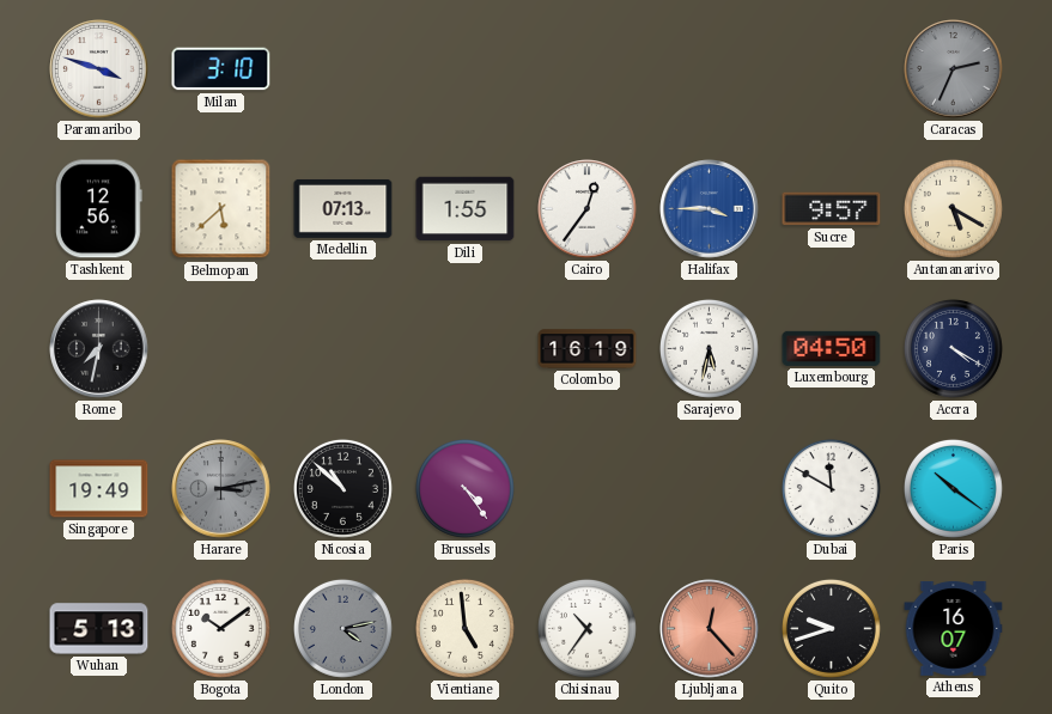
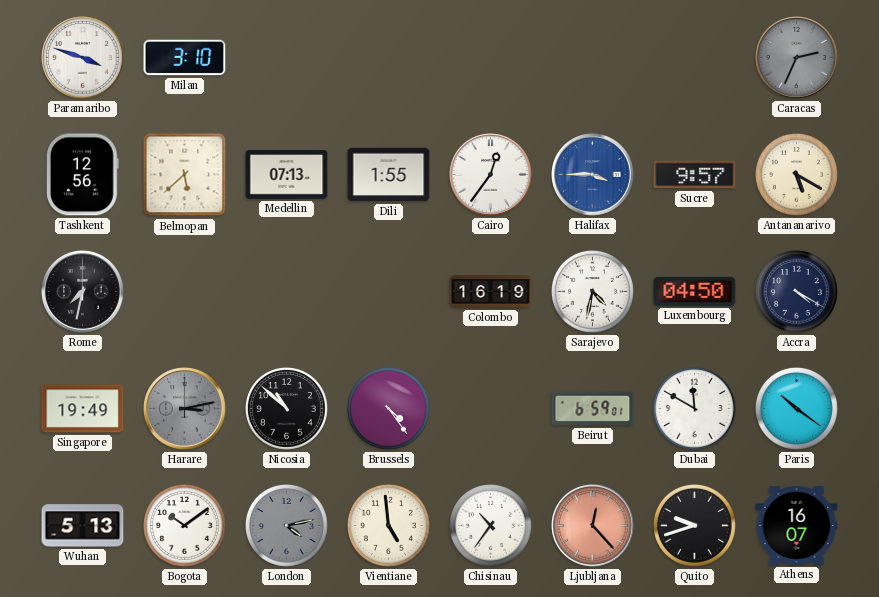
Sarajevo: 5:32 -> 4:32
Beirut: none -> 6:59
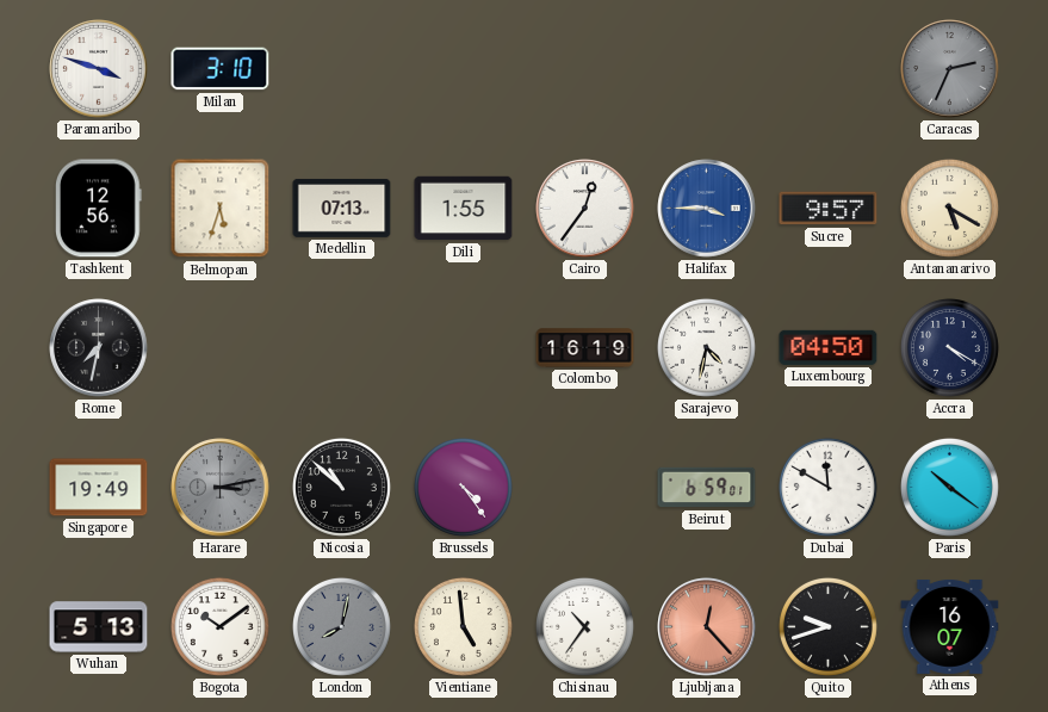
Belmopan: 5:38 -> 5:33
London: 4:13 -> 8:02
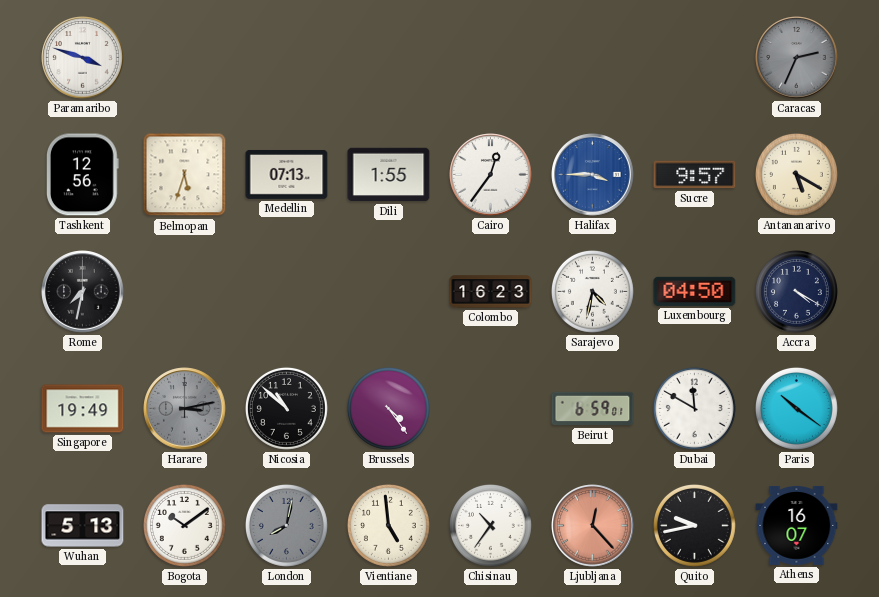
Milan: 3:10 -> none
Colombo: 16:19 -> 16:23
Quito: 9:42 -> 9:43
